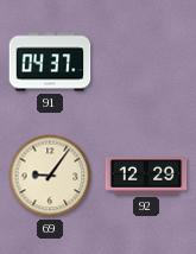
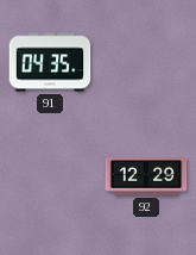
91: 04:37 -> 04:35
69: 9:06 -> none
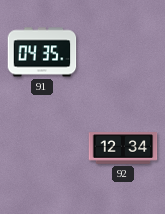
92: 12:29 -> 12:34
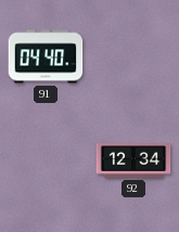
91: 04:35 -> 04:40
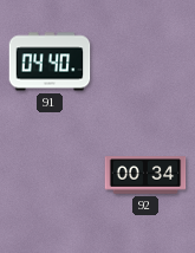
92: 12:34 -> 00:34
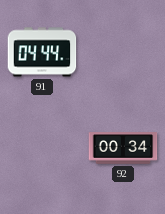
91: 04:40 -> 04:44
